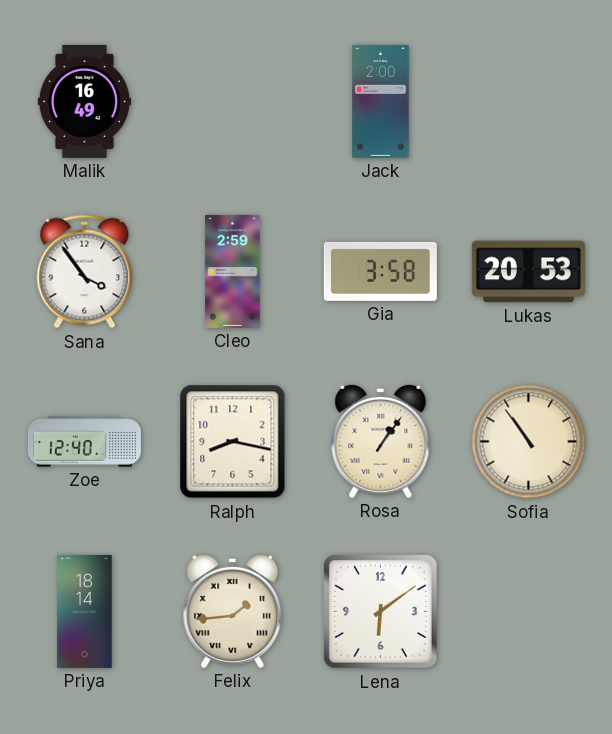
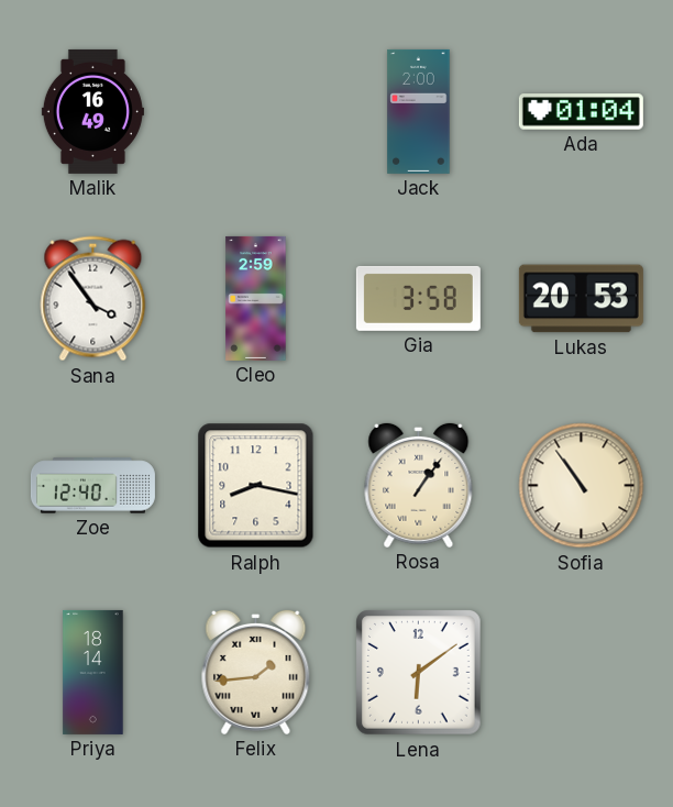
Ada: none -> 01:04
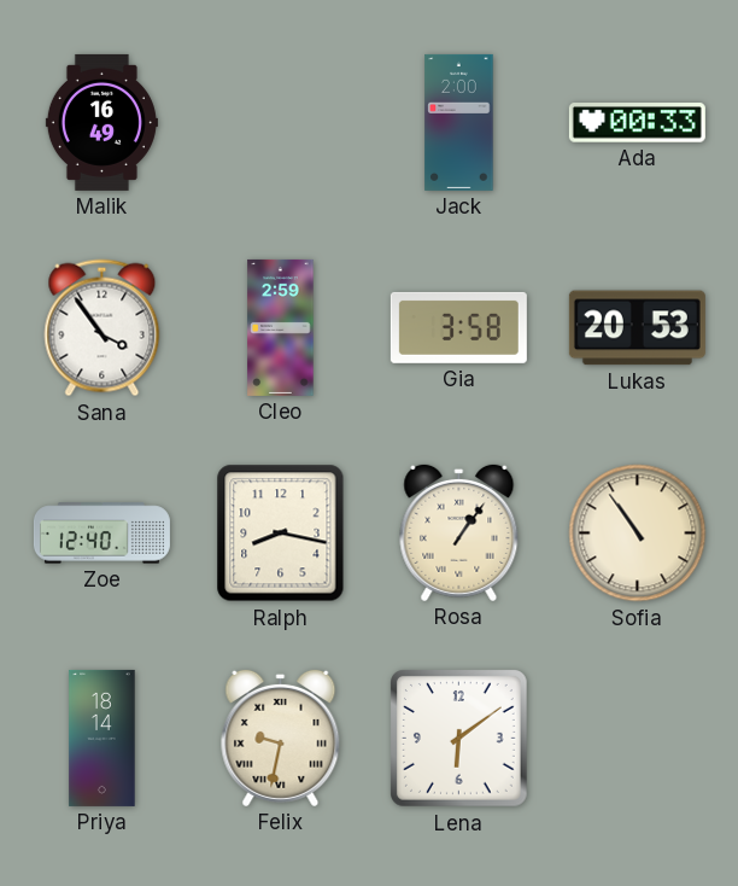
Ada: 01:04 -> 00:33
Felix: 1:44 -> 9:32
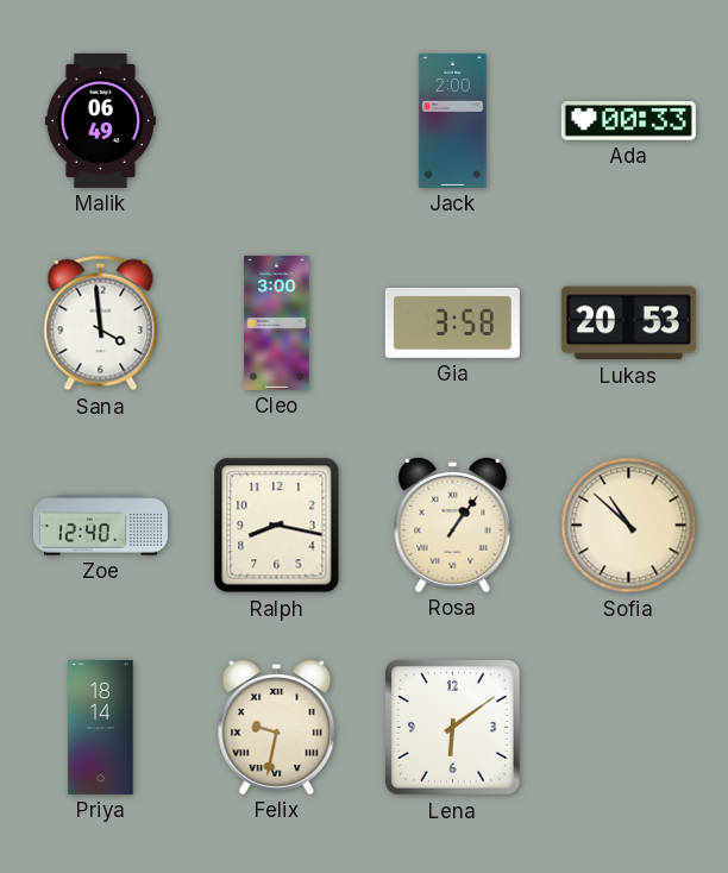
Malik: 16:49 -> 06:49
Sana: 3:54 -> 3:59
Cleo: 2:59 -> 3:00
Sofia: 10:54 -> 10:52
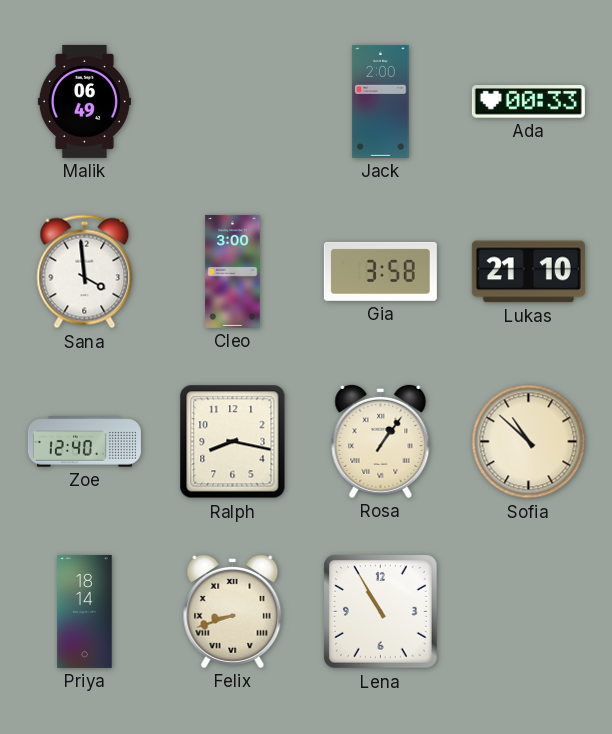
Lukas: 20:53 -> 21:10
Felix: 9:32 -> 8:42
Lena: 6:09 -> 10:55
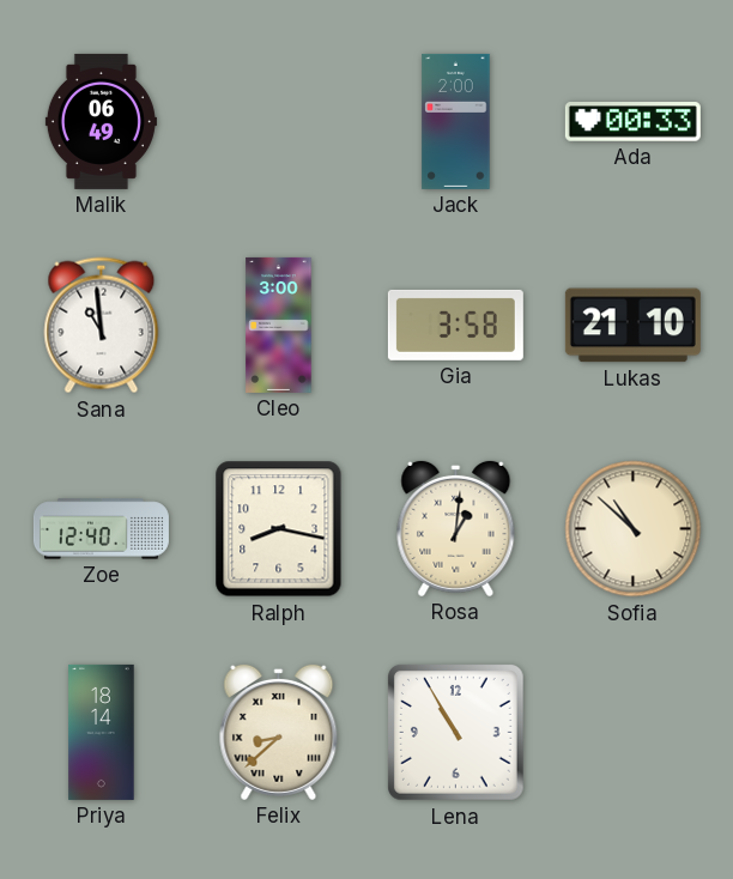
Sana: 3:59 -> 10:59
Rosa: 1:06 -> 1:01
Felix: 8:42 -> 8:38
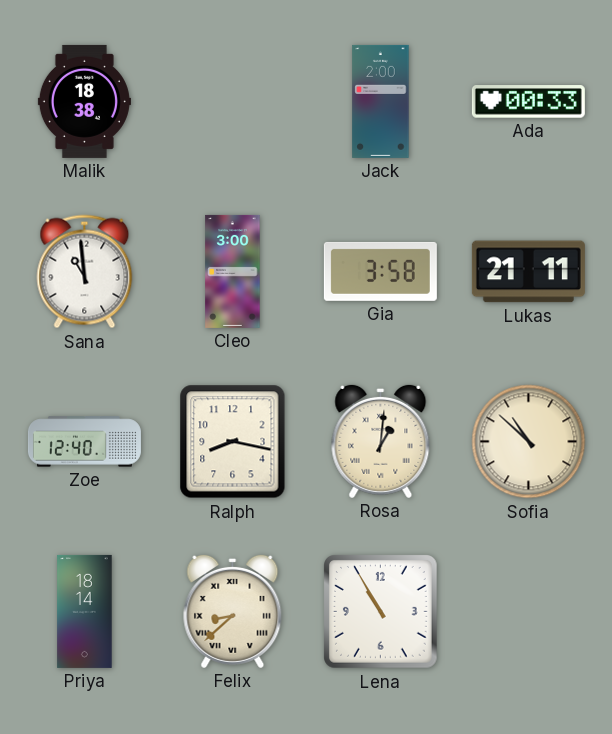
Malik: 06:49 -> 18:38
Lukas: 21:10 -> 21:11
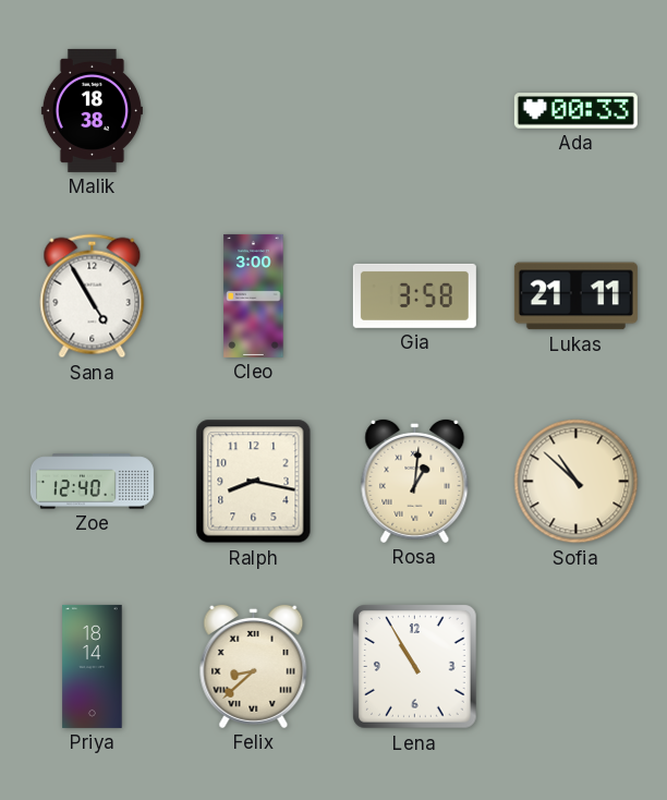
Jack: 2:00 -> none
Sana: 10:59 -> 4:55
